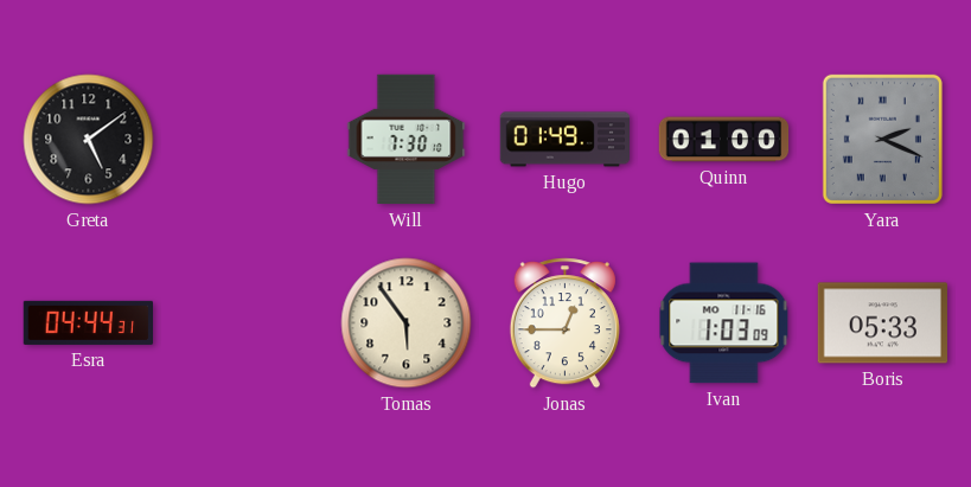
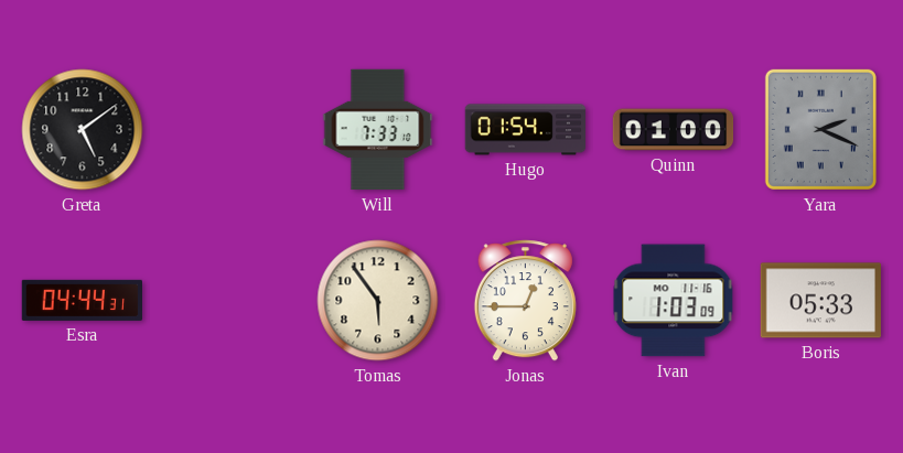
Will: 7:30 -> 7:33
Hugo: 01:49 -> 01:54
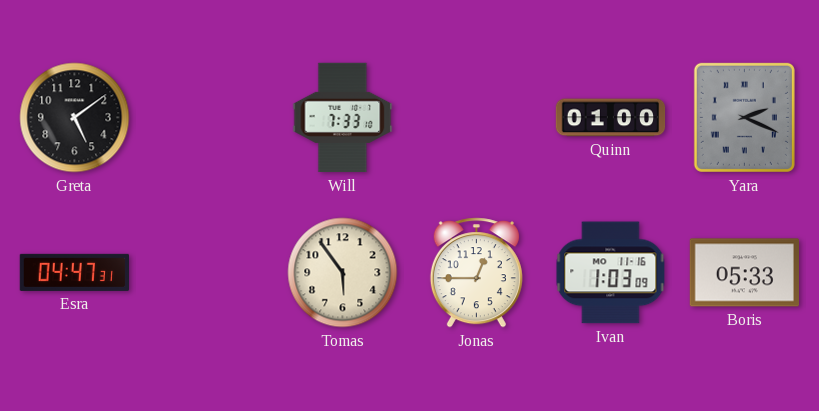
Hugo: 01:54 -> none
Esra: 04:44 -> 04:47
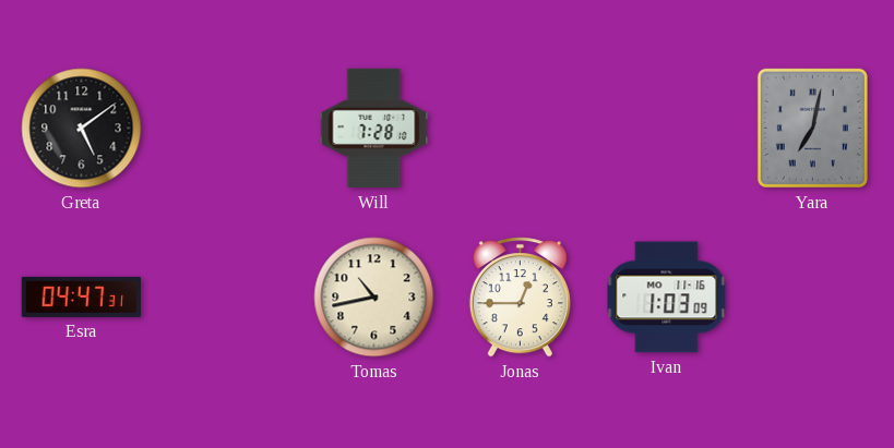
Will: 7:33 -> 7:28
Quinn: 01:00 -> none
Yara: 2:19 -> 7:02
Tomas: 5:54 -> 10:43
Boris: 05:33 -> none
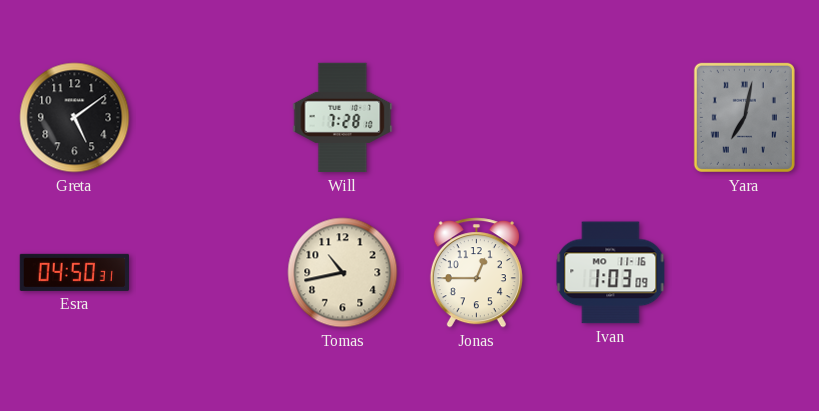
Esra: 04:47 -> 04:50
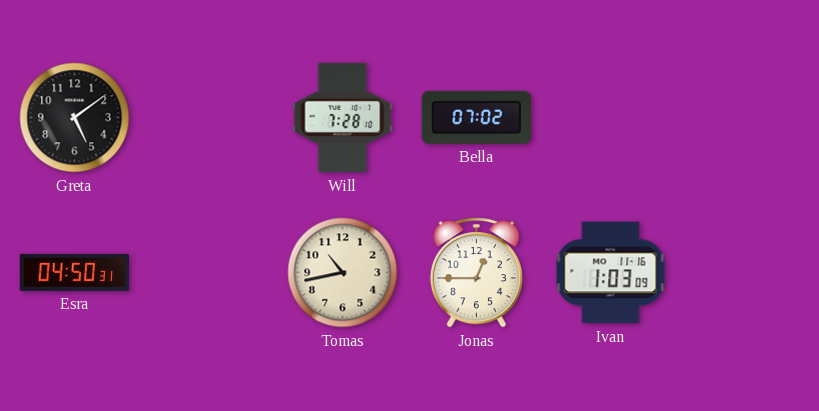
Bella: none -> 07:02
Yara: 7:02 -> none
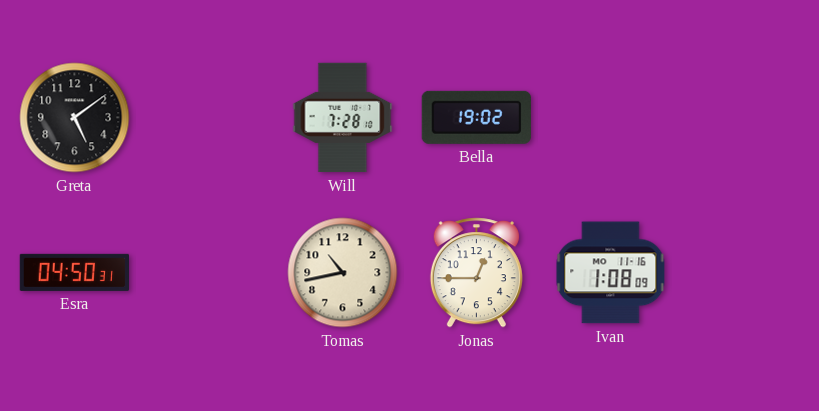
Bella: 07:02 -> 19:02
Ivan: 1:03 -> 1:08
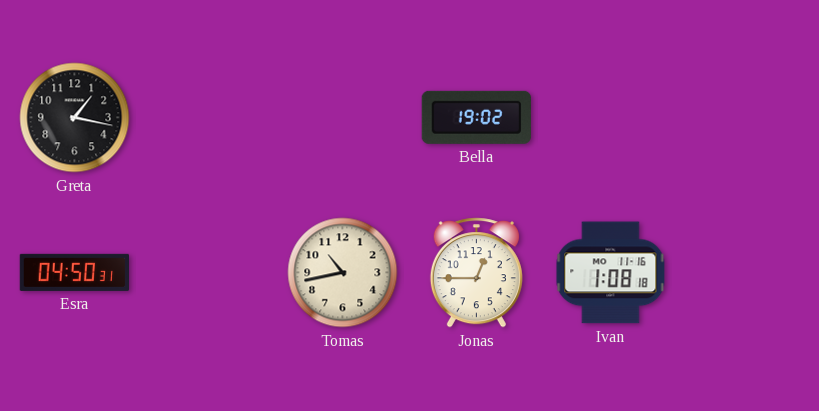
Greta: 5:09 -> 1:17
Will: 7:28 -> none
Ivan: 1:08:09 -> 1:08:18
